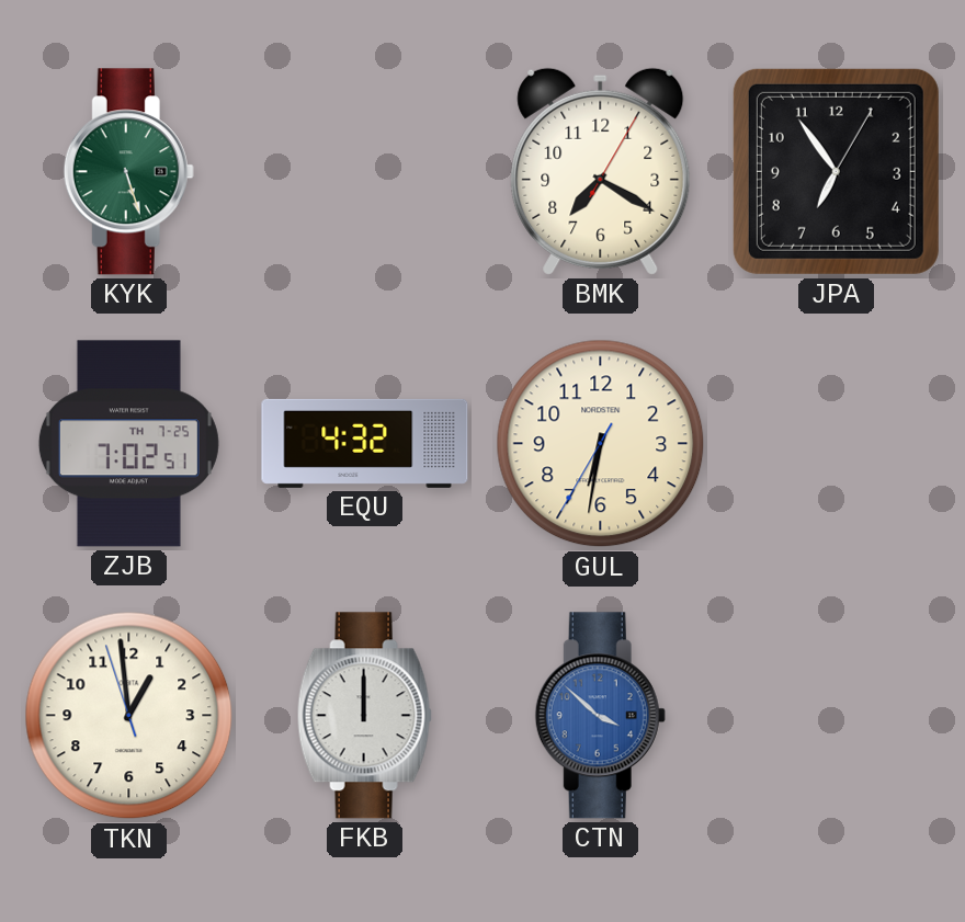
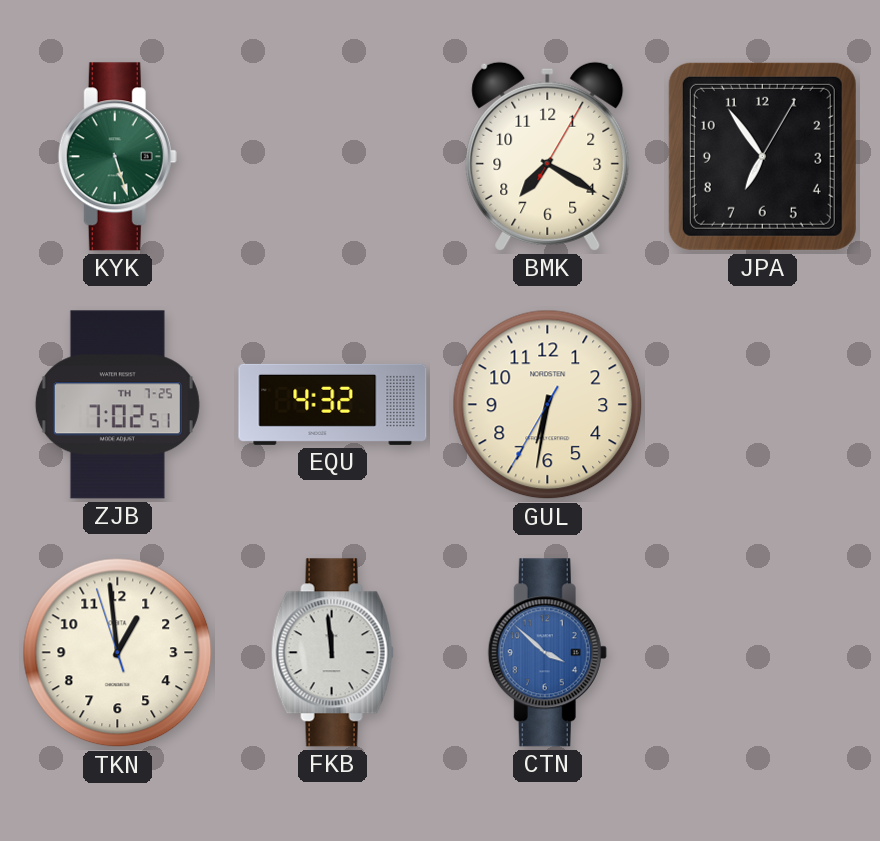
FKB: 12:00 -> 11:59
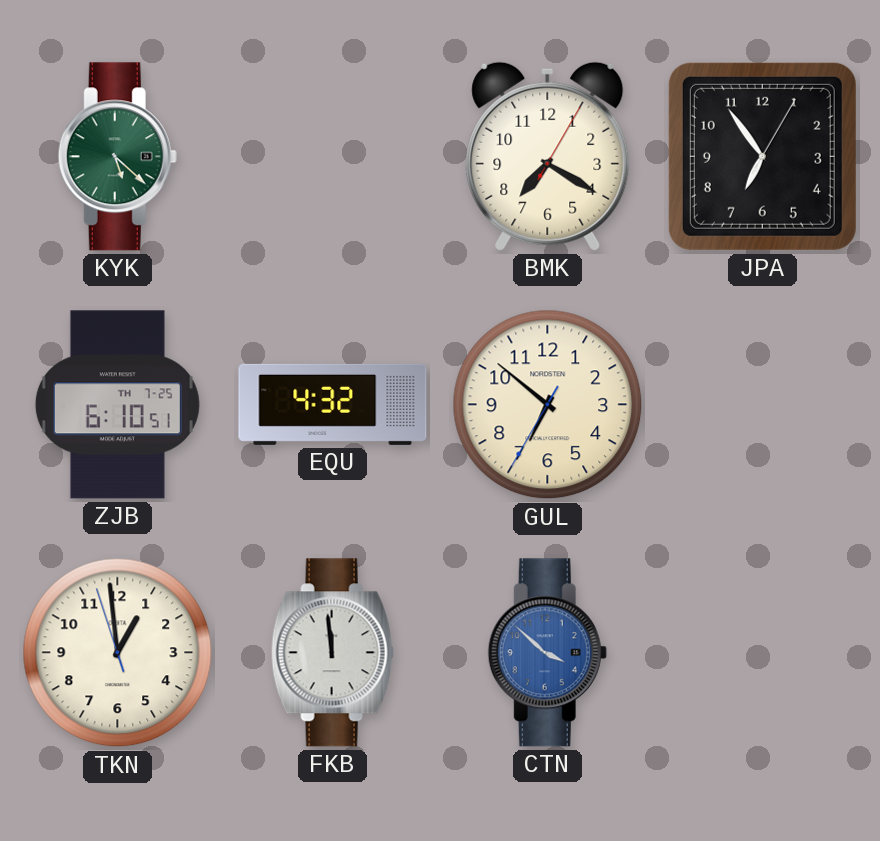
KYK: 5:27 -> 5:22
ZJB: 7:02 -> 6:10
GUL: 6:31 -> 6:51
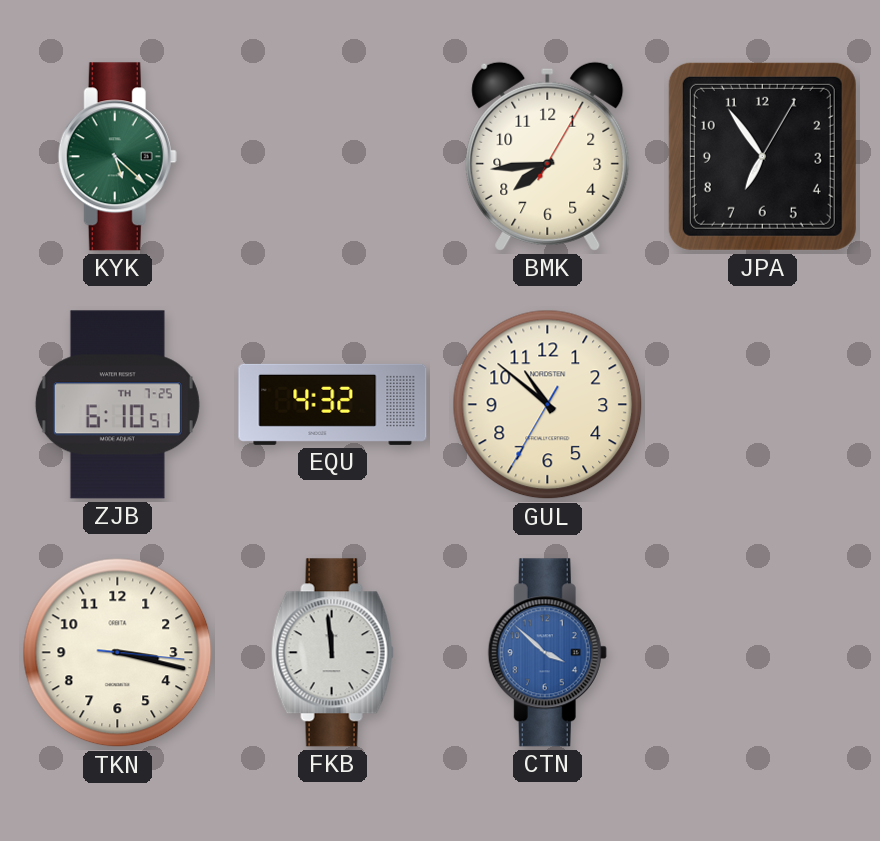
BMK: 7:20 -> 7:44
GUL: 6:51 -> 10:51
TKN: 12:58 -> 3:17
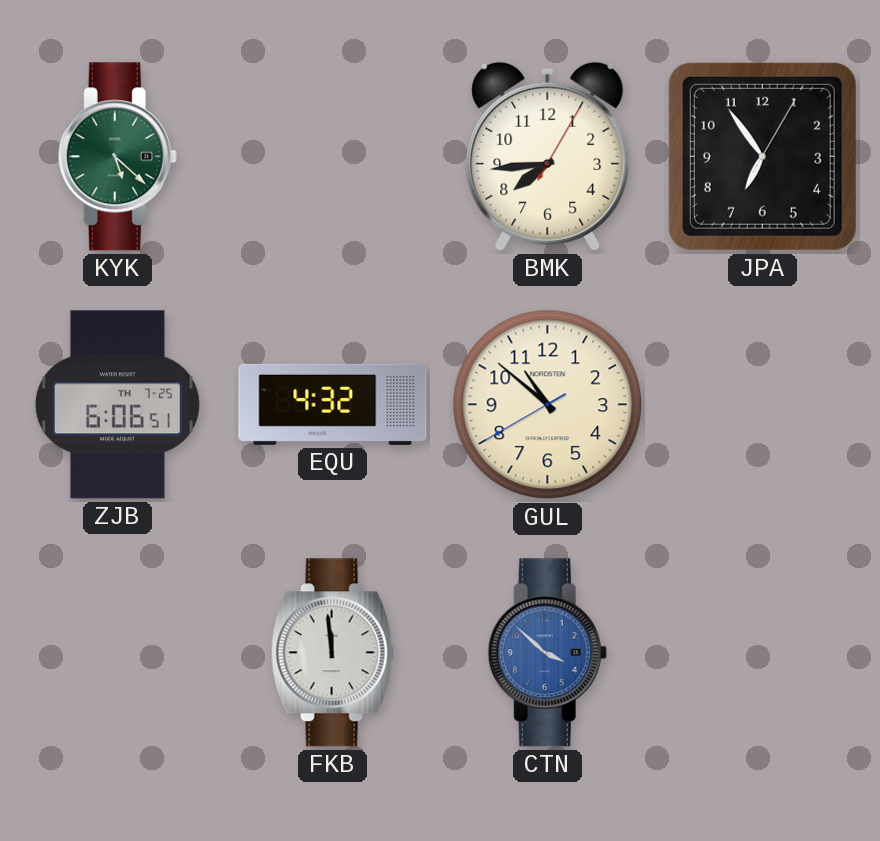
ZJB: 6:10 -> 6:06
GUL: 10:51:35 -> 10:51:40
TKN: 3:17 -> none
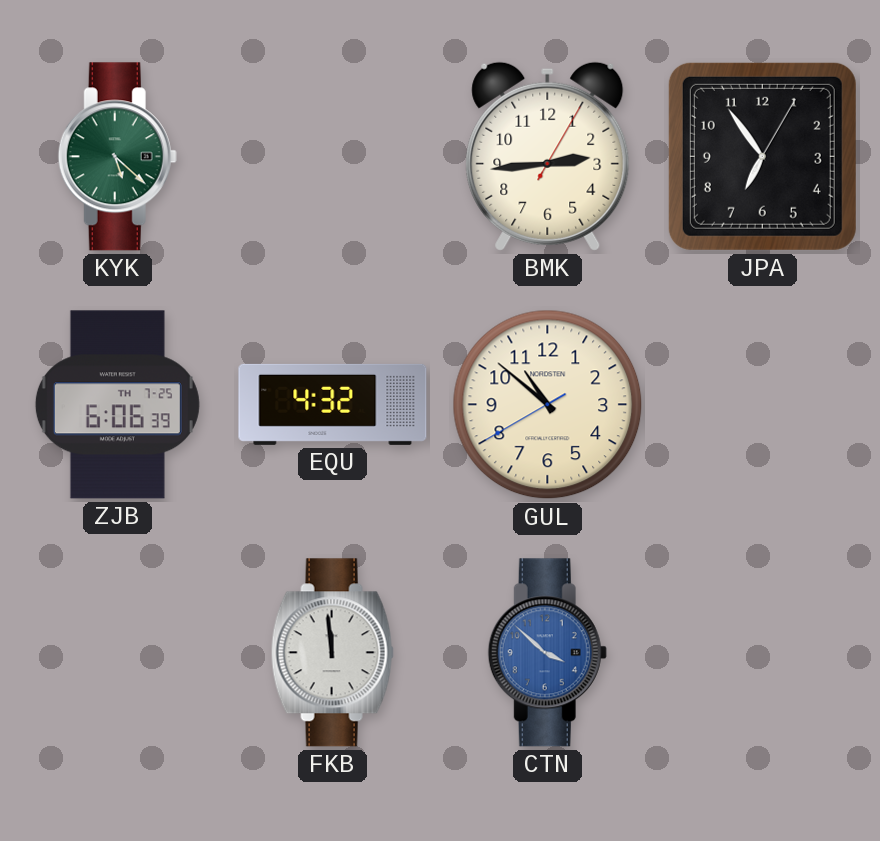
BMK: 7:44 -> 2:44
ZJB: 6:06:51 -> 6:06:39
